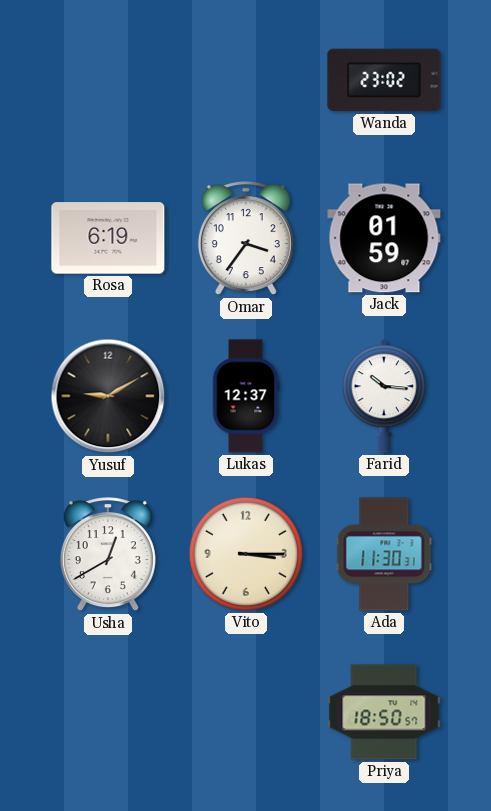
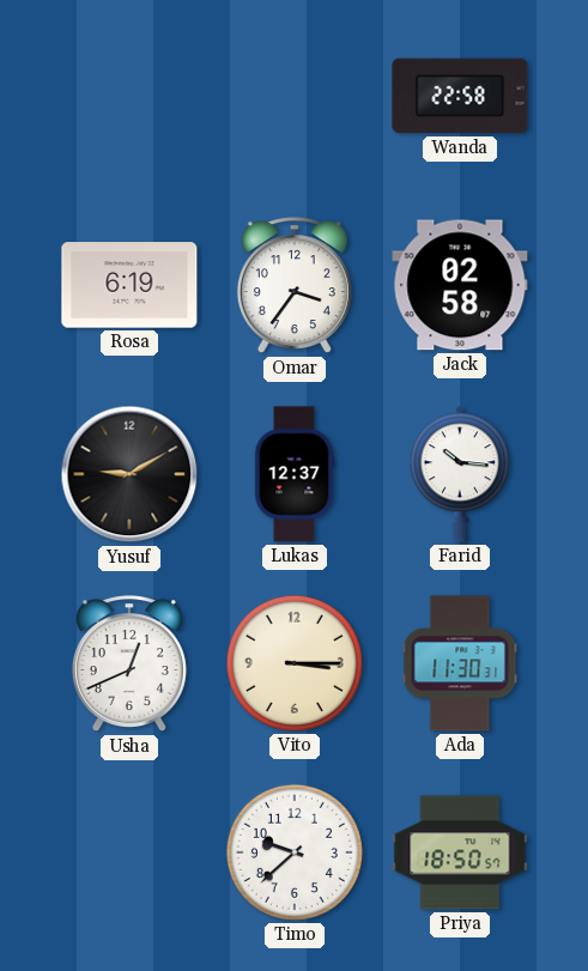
Wanda: 23:02 -> 22:58
Jack: 01:59 -> 02:58
Usha: 12:40 -> 12:41
Timo: none -> 9:38
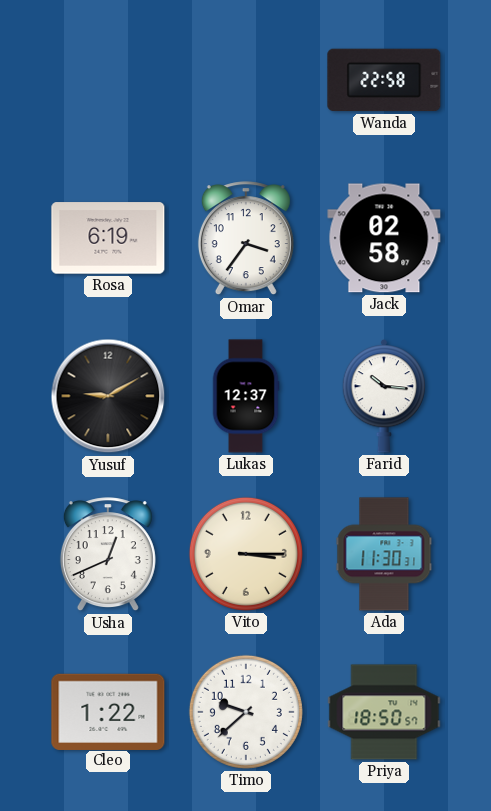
Cleo: none -> 1:22
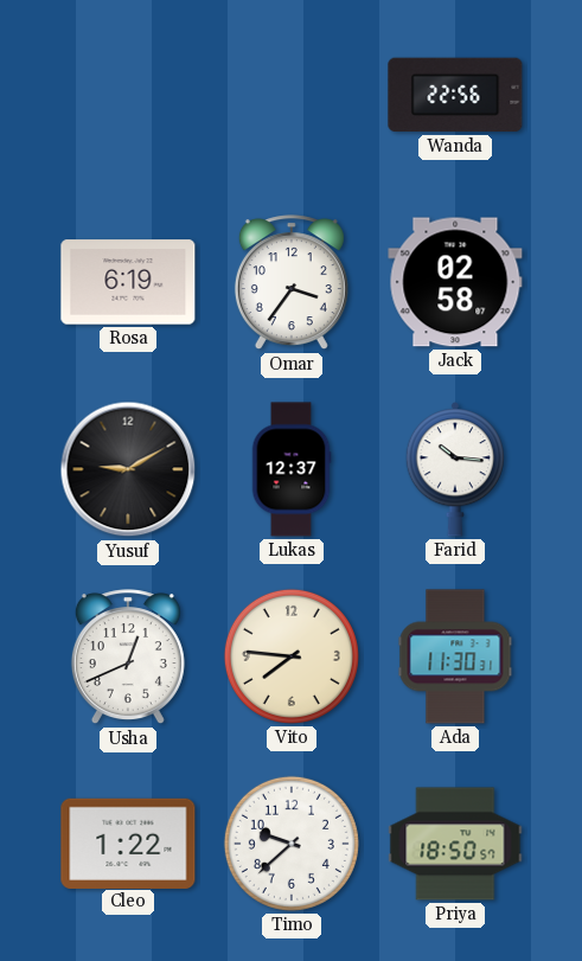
Wanda: 22:58 -> 22:56
Vito: 3:15 -> 7:46
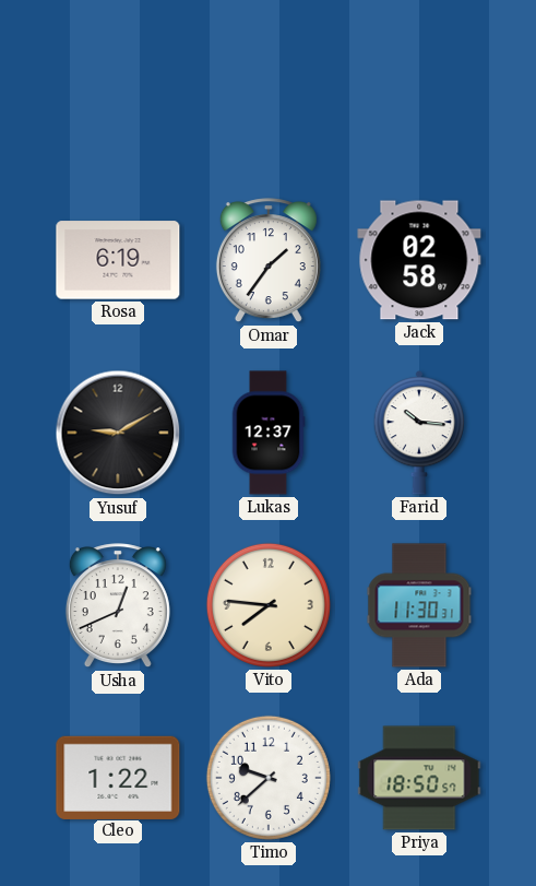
Wanda: 22:56 -> none
Omar: 3:36 -> 1:36
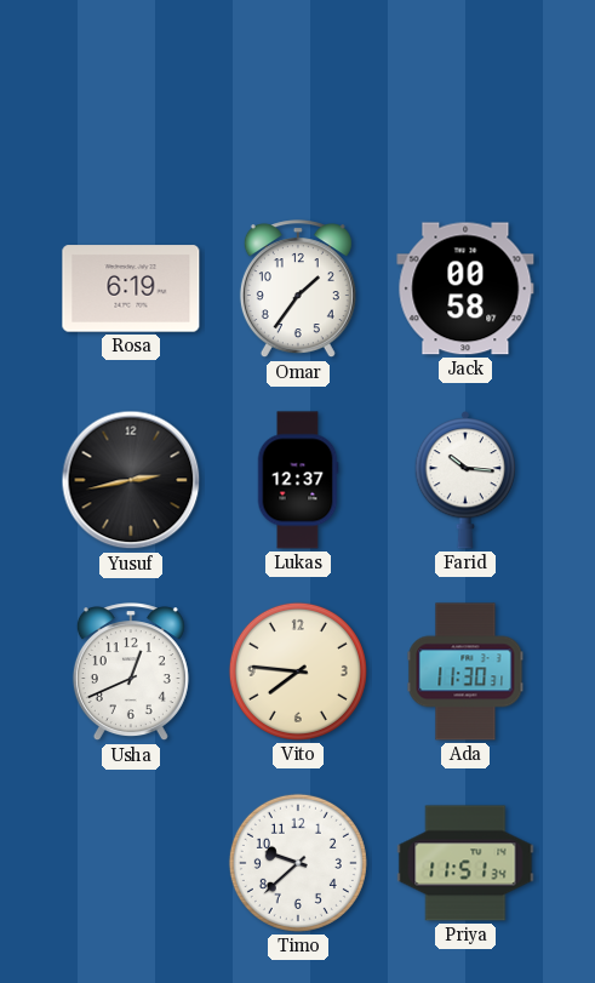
Jack: 02:58 -> 00:58
Yusuf: 9:10 -> 2:43
Cleo: 1:22 -> none
Priya: 18:50 -> 11:51
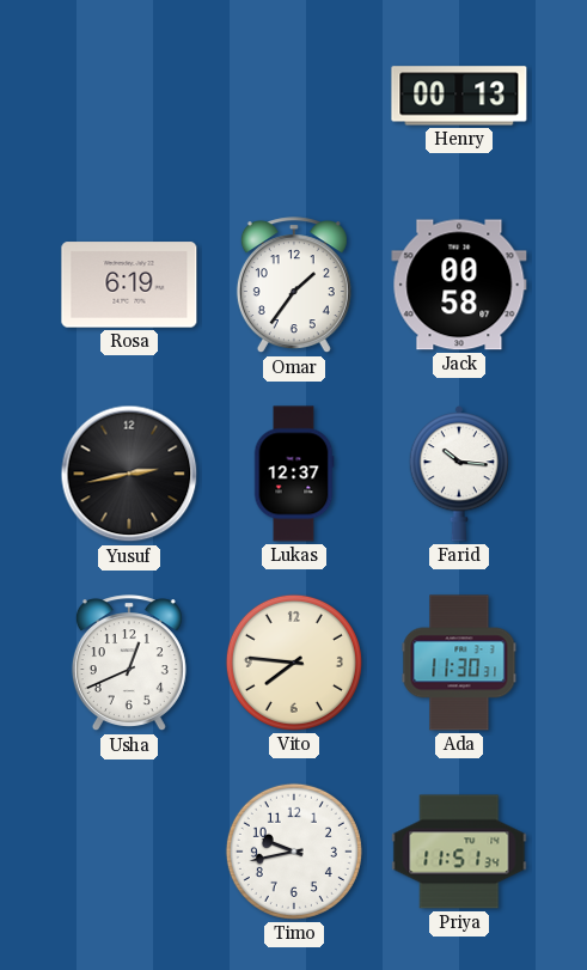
Henry: none -> 00:13
Timo: 9:38 -> 9:43
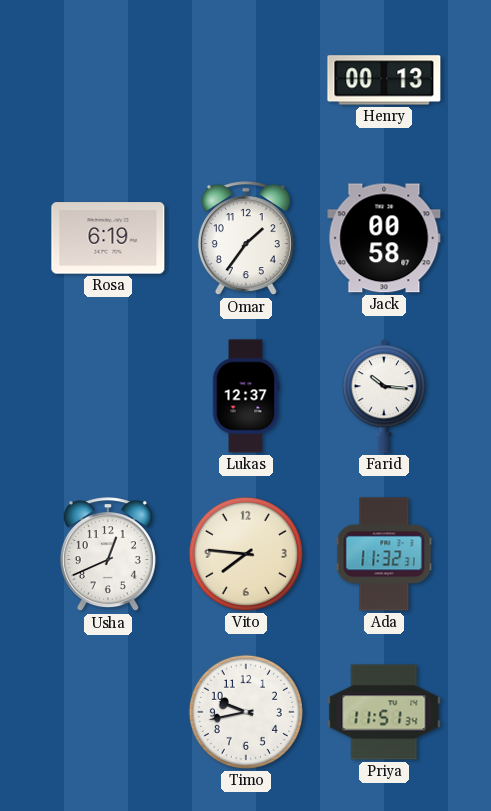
Yusuf: 2:43 -> none
Ada: 11:30 -> 11:32
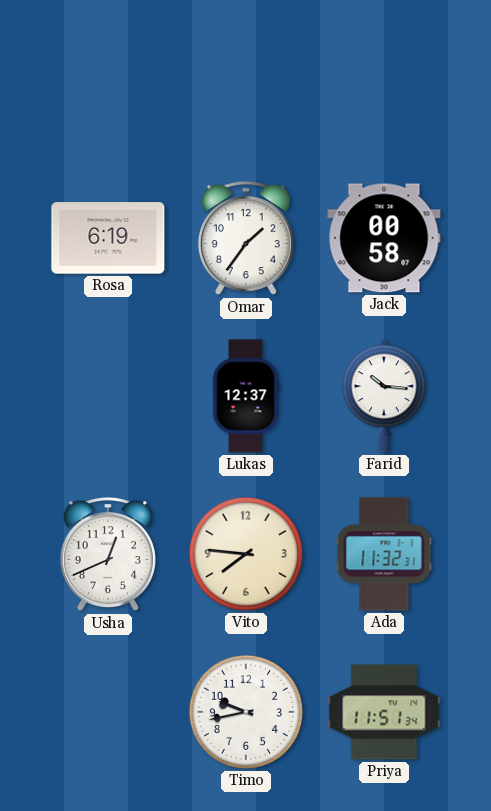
Henry: 00:13 -> none
